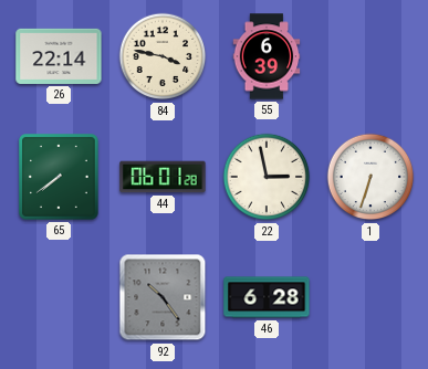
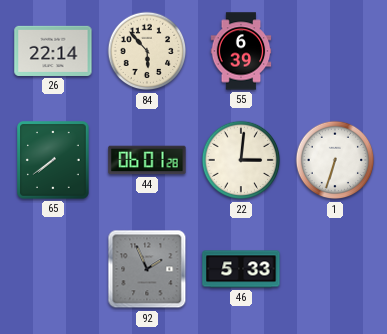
84: 3:47 -> 5:53
22: 2:58 -> 3:01
92: 10:24 -> 1:56
46: 6:28 -> 5:33
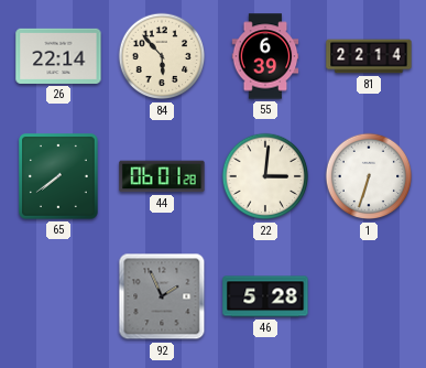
81: none -> 22:14
46: 5:33 -> 5:28
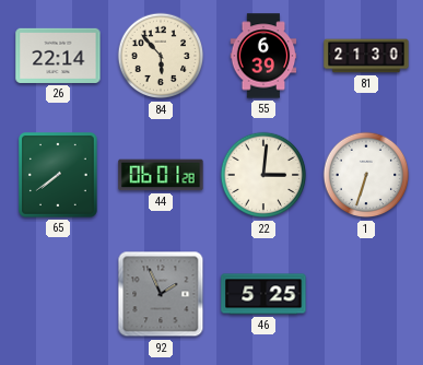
81: 22:14 -> 21:30
46: 5:28 -> 5:25
